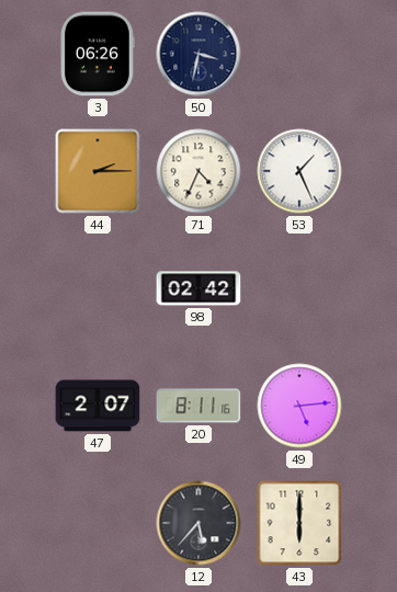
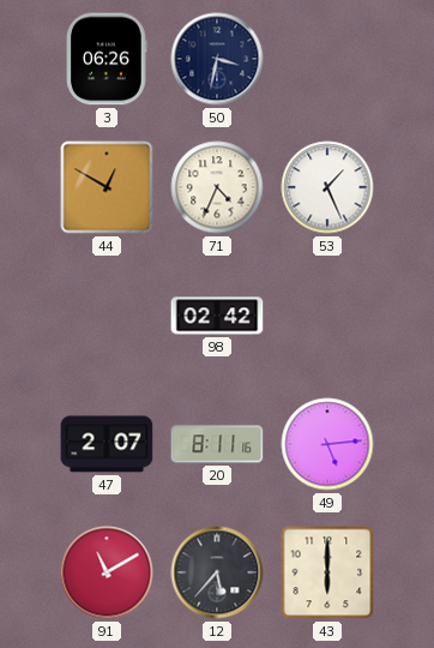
44: 2:15 -> 12:50
91: none -> 11:10
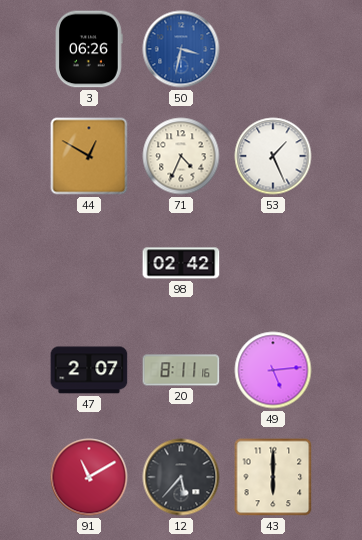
50 dial: navy -> blue
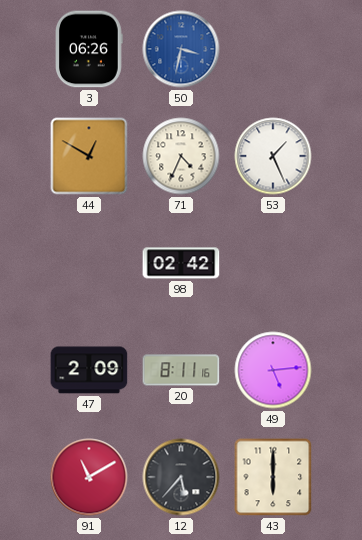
47: 2:07 -> 2:09
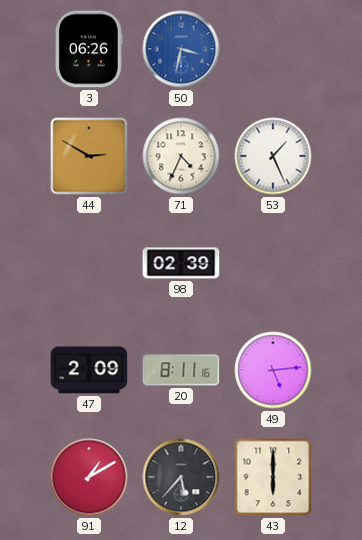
44: 12:50 -> 2:50
98: 02:42 -> 02:39
91: 11:10 -> 1:10
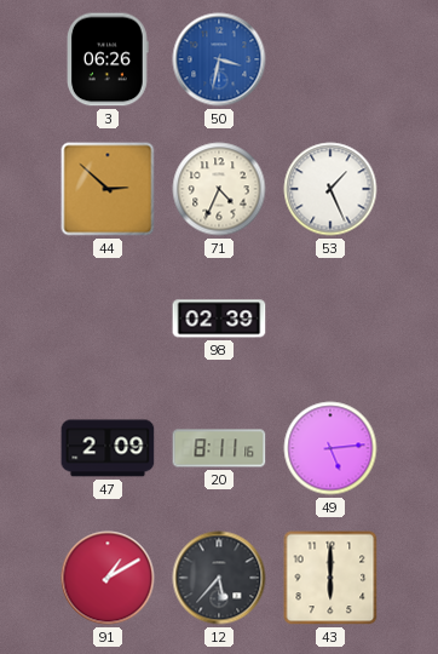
44: 2:50 -> 2:52
